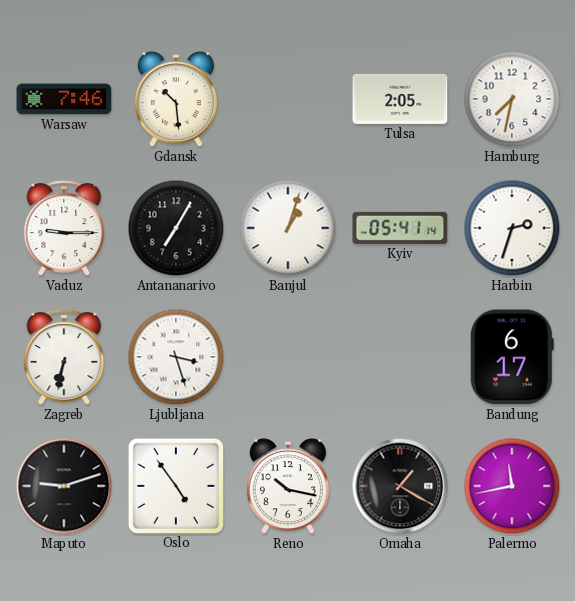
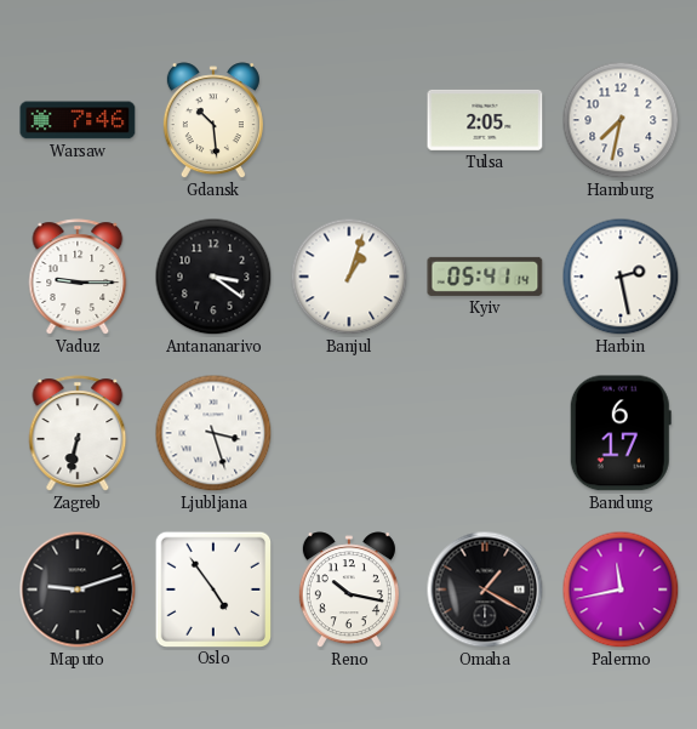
Antananarivo: 7:05 -> 3:21
Harbin: 2:33 -> 2:28
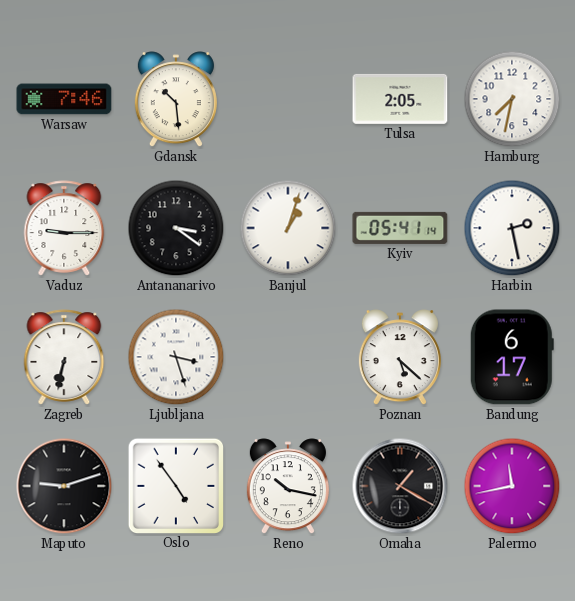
Poznan: none -> 5:22
